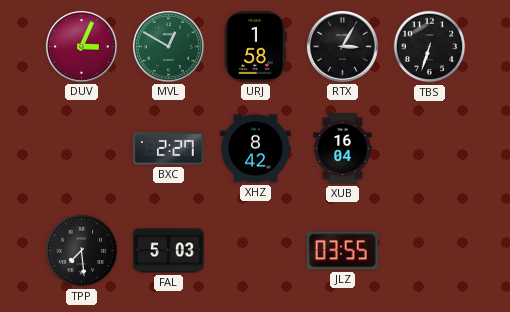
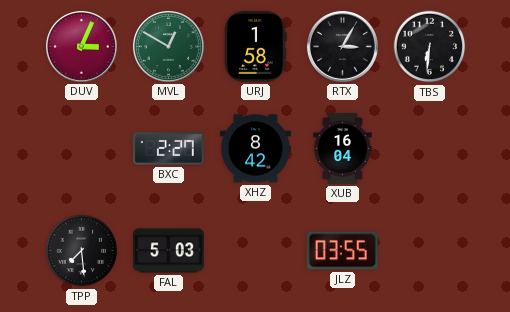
TBS: 6:33 -> 6:31
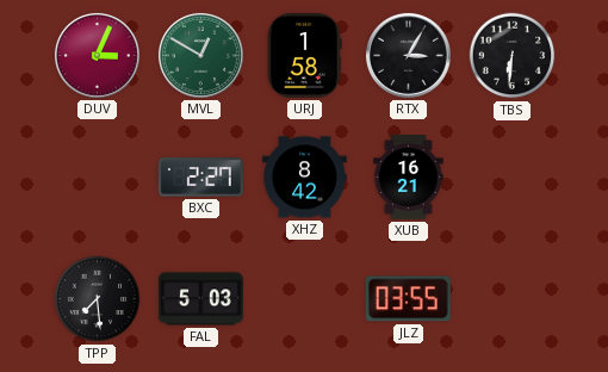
XUB: 16:04 -> 16:21
